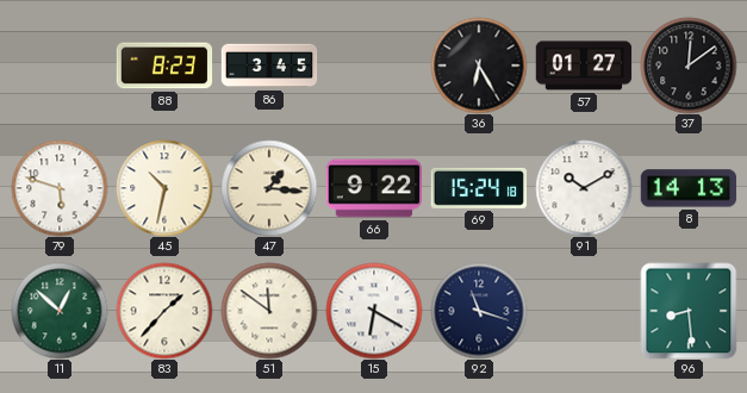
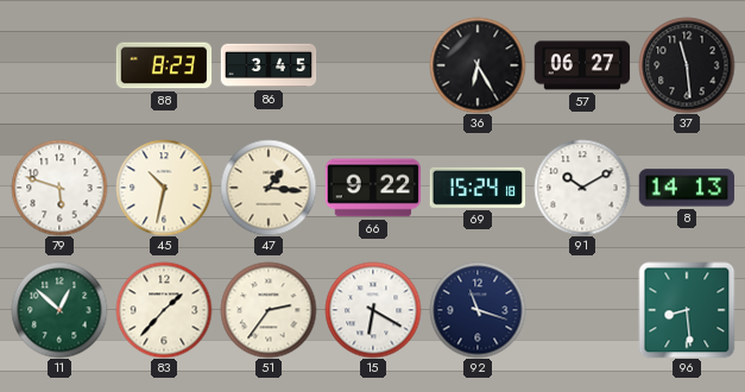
57: 01:27 -> 06:27
37: 12:09 -> 11:29
51: 11:51 -> 2:36
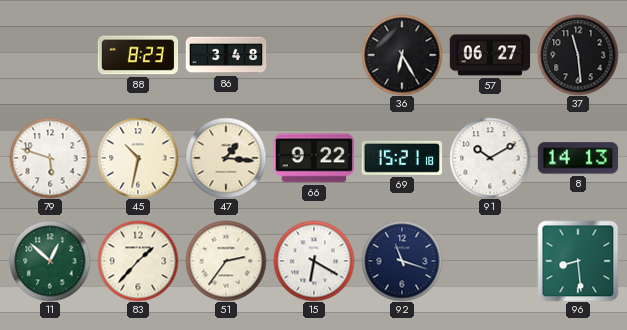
86: 3:45 -> 3:48
69: 15:24 -> 15:21
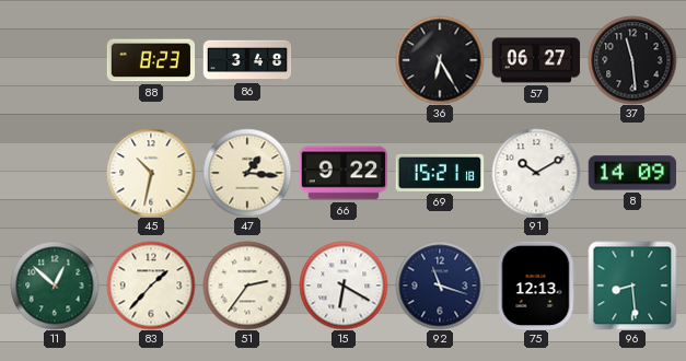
79: 5:48 -> none
8: 14:13 -> 14:09
75: none -> 12:13
